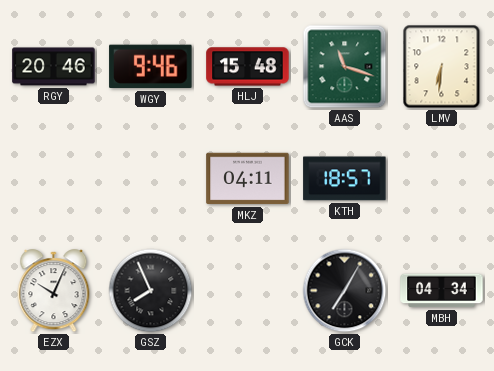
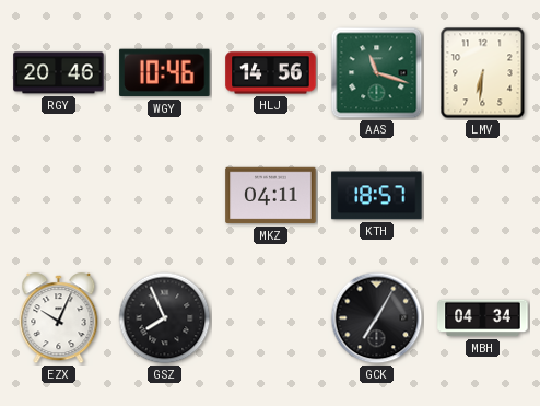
WGY: 9:46 -> 10:46
HLJ: 15:48 -> 14:56
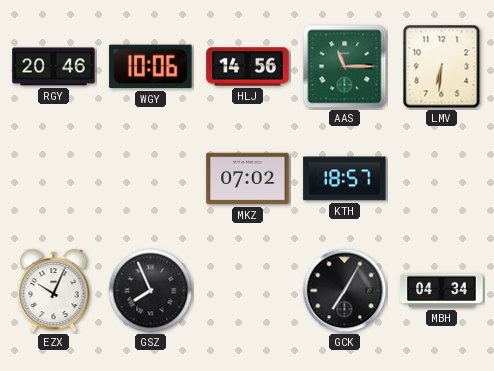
WGY: 10:46 -> 10:06
AAS: 11:18 -> 11:15
MKZ: 04:11 -> 07:02
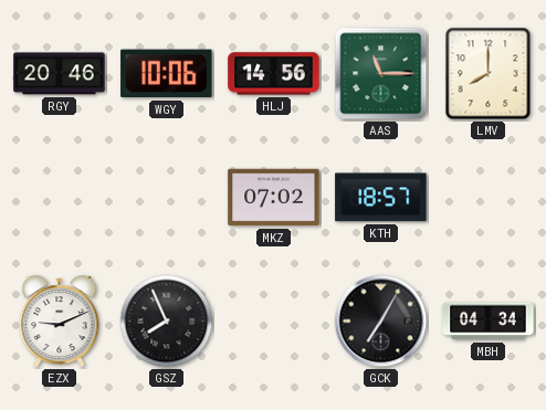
LMV: 6:31 -> 8:00
EZX: 10:04 -> 9:11
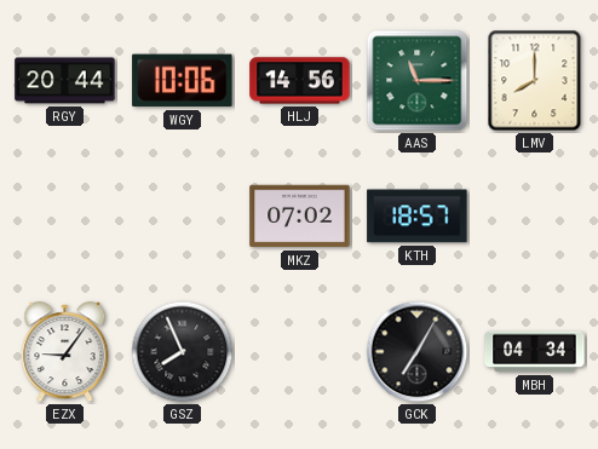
RGY: 20:46 -> 20:44
EZX: 9:11 -> 9:06
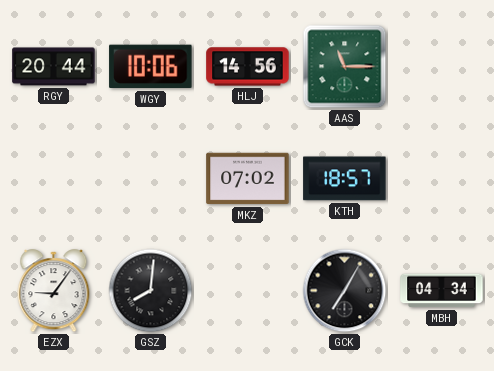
LMV: 8:00 -> none
GSZ: 7:56 -> 8:01
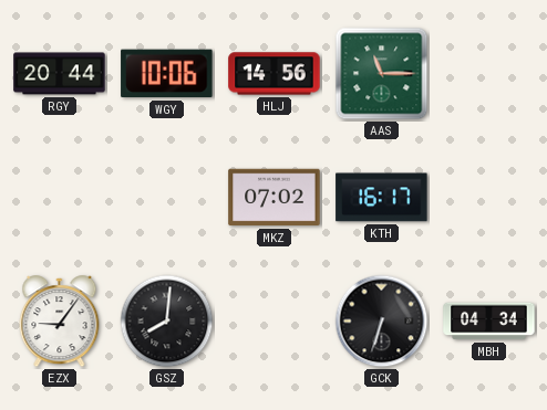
KTH: 18:57 -> 16:17
GCK: 7:05 -> 6:33
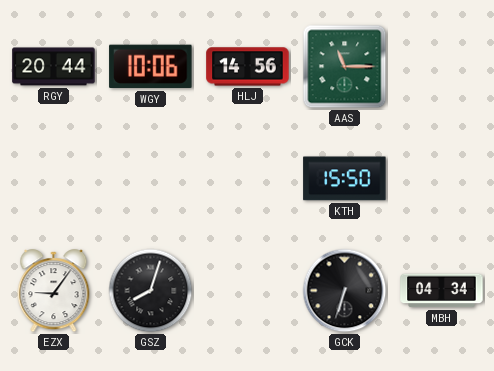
MKZ: 07:02 -> none
KTH: 16:17 -> 15:50
GSZ: 8:01 -> 8:03
